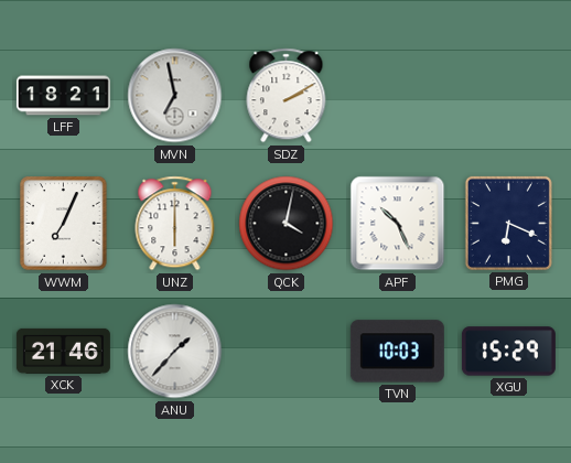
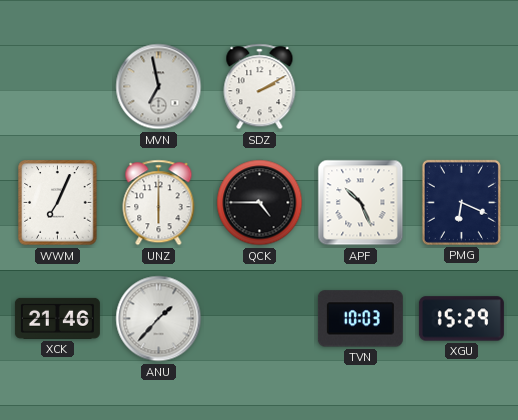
LFF: 18:21 -> none
QCK: 4:02 -> 4:45
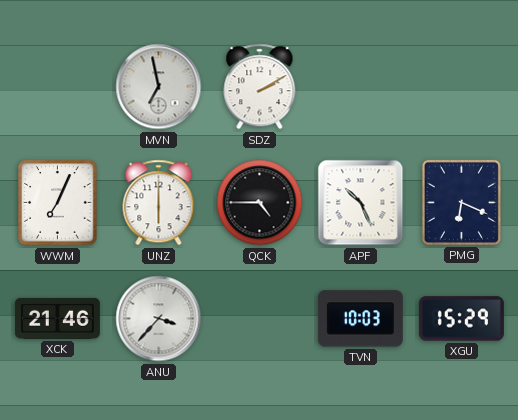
ANU: 1:37 -> 3:37
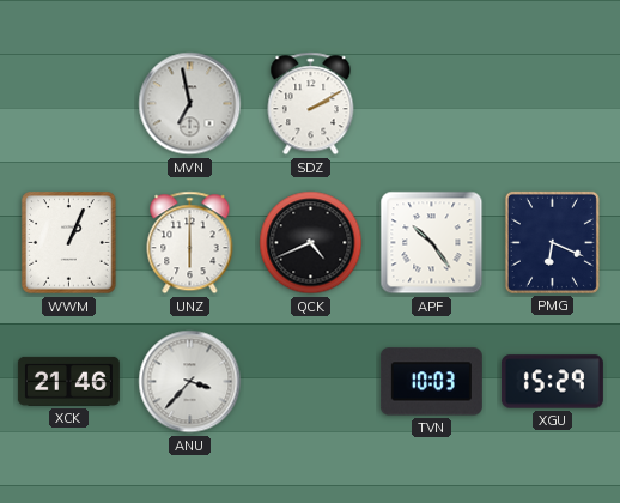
WWM: 7:04 -> 1:04
QCK: 4:45 -> 4:41
APF: 10:26 -> 10:24
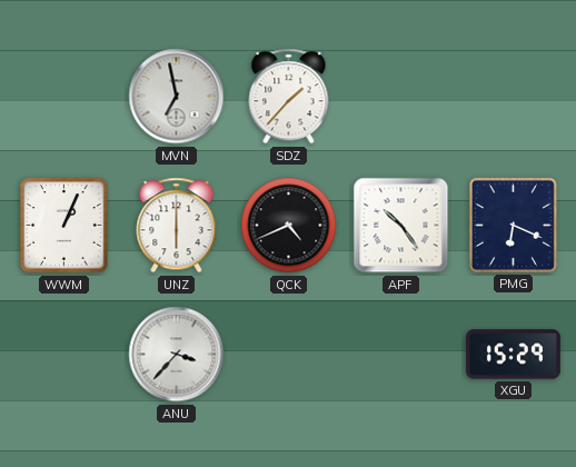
SDZ: 2:10 -> 1:37
XCK: 21:46 -> none
TVN: 10:03 -> none
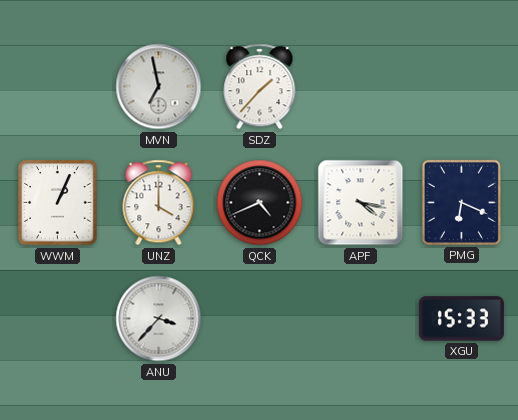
UNZ: 6:00 -> 4:00
APF: 10:24 -> 4:17
XGU: 15:29 -> 15:33
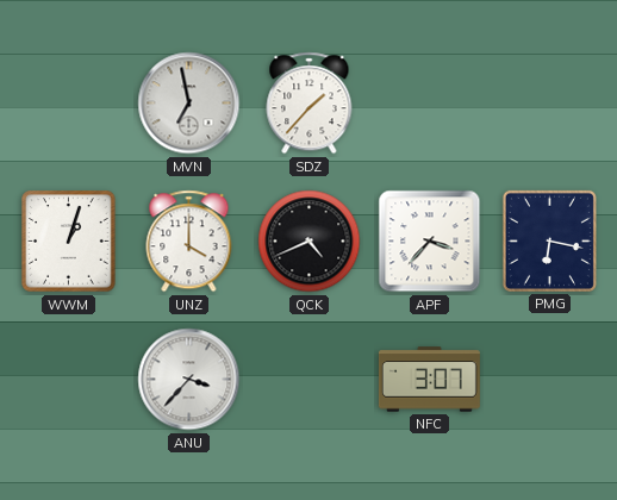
WWM: 1:04 -> 1:03
APF: 4:17 -> 3:37
PMG: 6:19 -> 6:17
NFC: none -> 3:07
XGU: 15:33 -> none
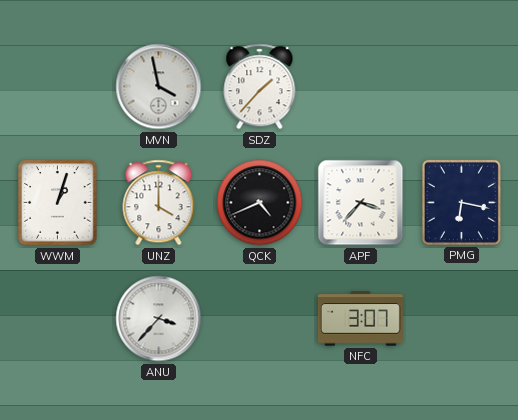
MVN: 6:58 -> 3:58
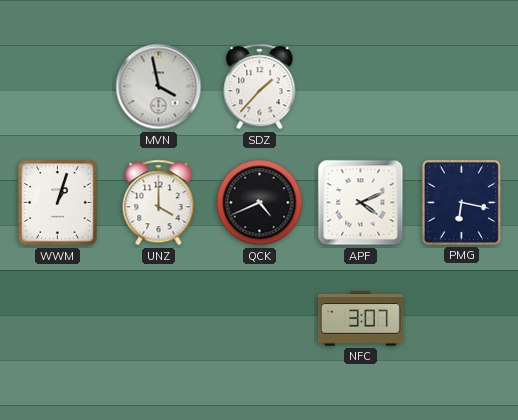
APF: 3:37 -> 4:11
ANU: 3:37 -> none
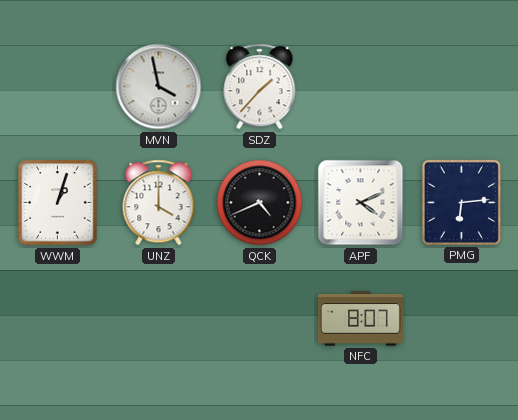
PMG: 6:17 -> 6:14
NFC: 3:07 -> 8:07
